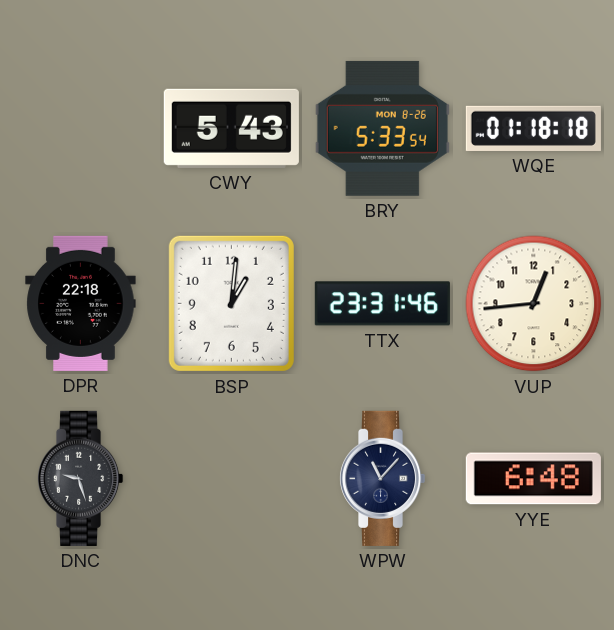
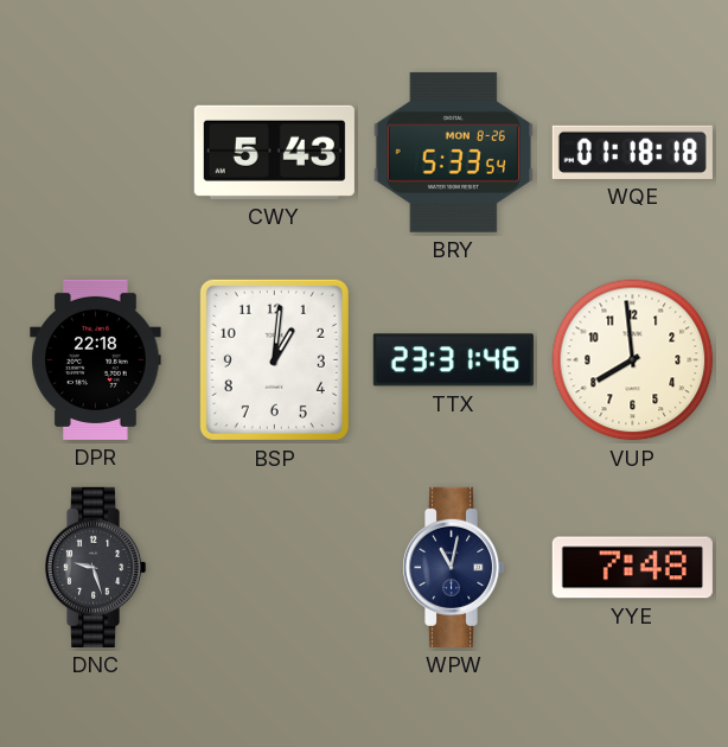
VUP: 12:44 -> 7:59
WPW: 11:07 -> 11:02
YYE: 6:48 -> 7:48
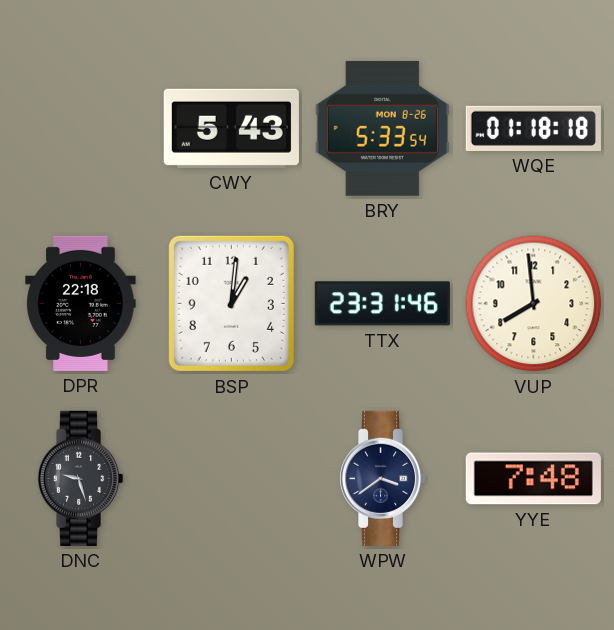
WPW: 11:02 -> 3:39
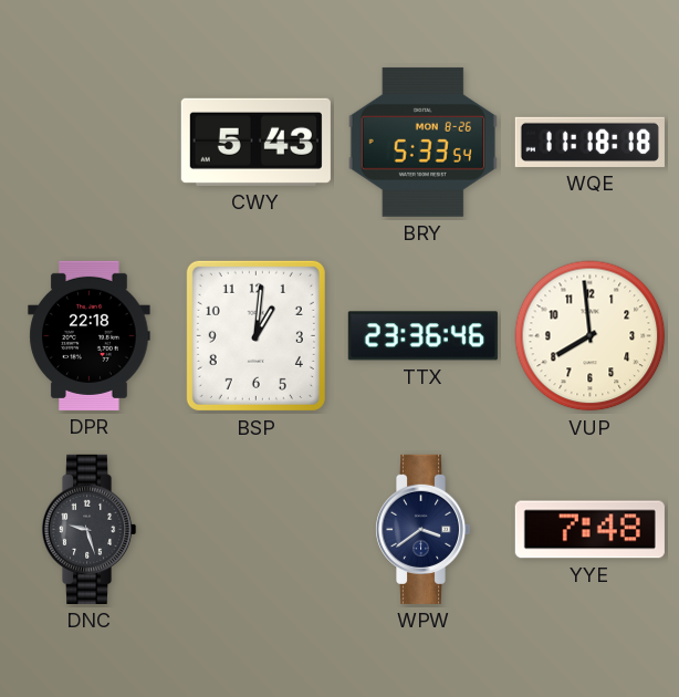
WQE: 01:18 -> 11:18
TTX: 23:31 -> 23:36
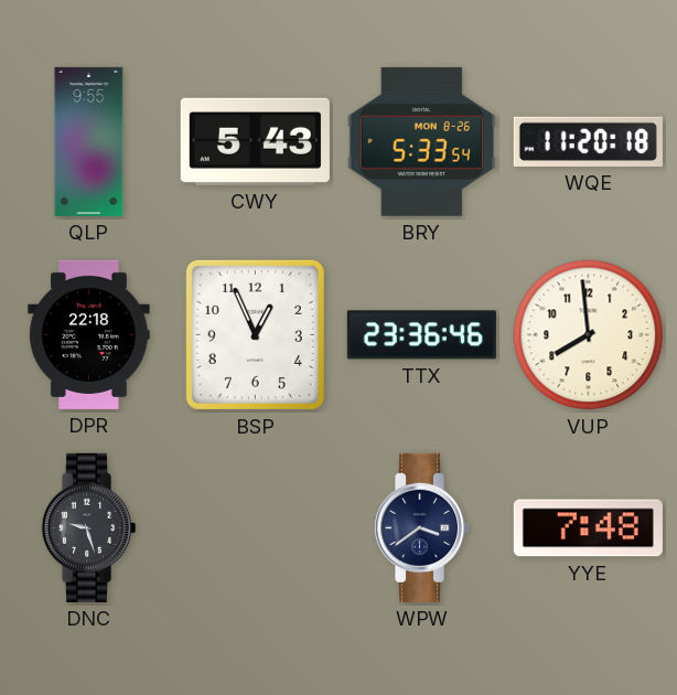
QLP: none -> 9:55
WQE: 11:18 -> 11:20
BSP: 1:01 -> 12:56
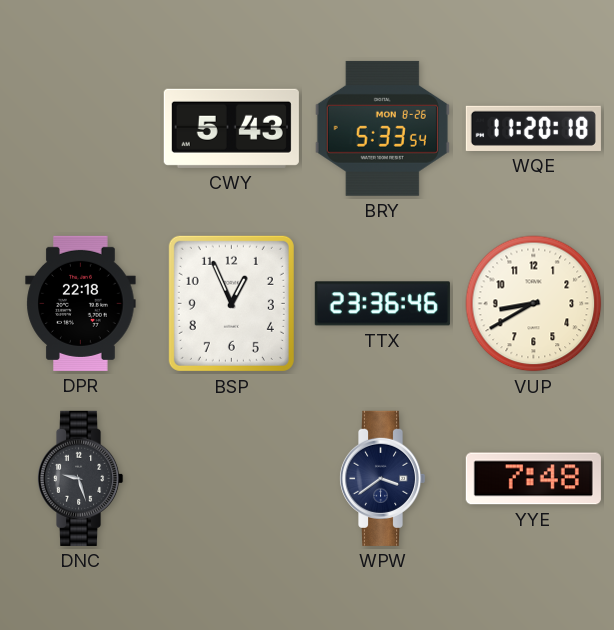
QLP: 9:55 -> none
VUP: 7:59 -> 8:40
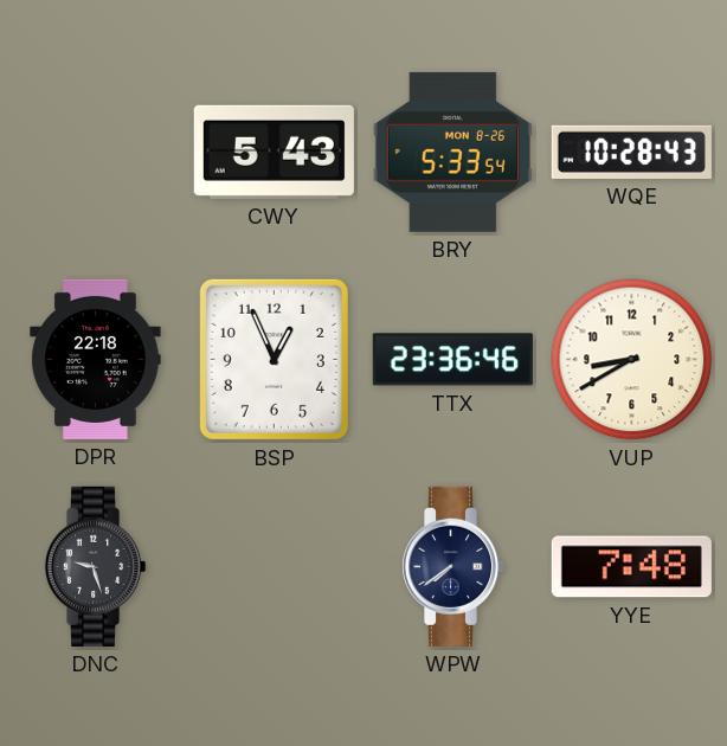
WQE: 11:20 -> 10:28
WPW: 3:39 -> 7:39
